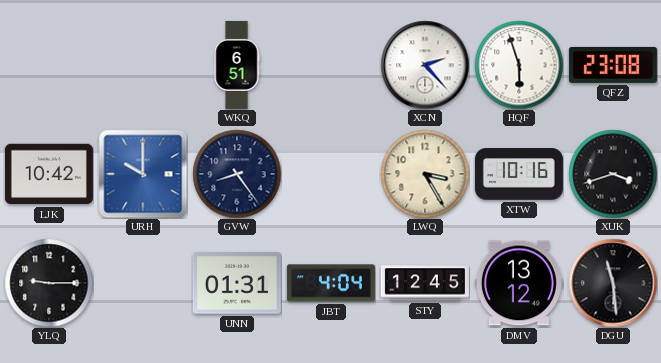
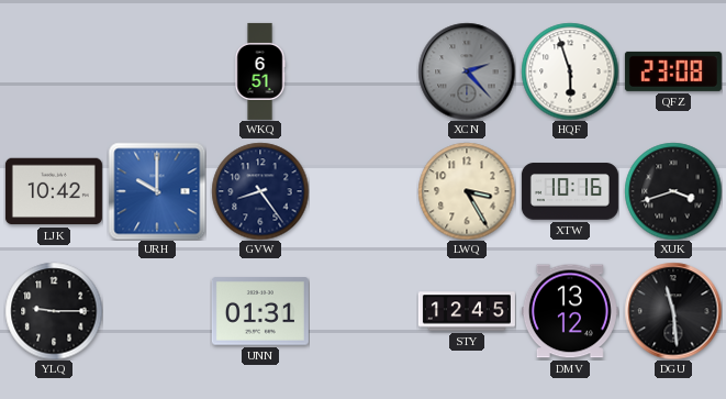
XCN dial: white -> grey
JBT: 4:04 -> none
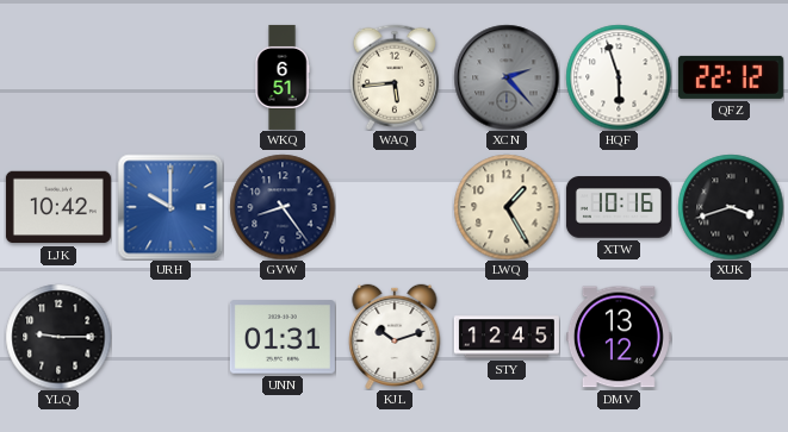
WAQ: none -> 5:44
QFZ: 23:08 -> 22:12
LWQ: 3:25 -> 1:25
KJL: none -> 10:12
DGU: 11:29 -> none
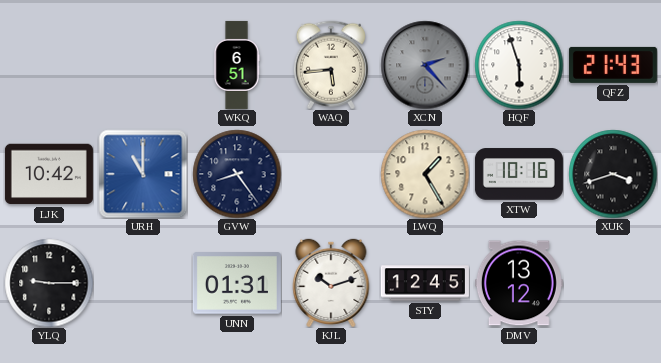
QFZ: 22:12 -> 21:43
URH: 10:00 -> 11:00
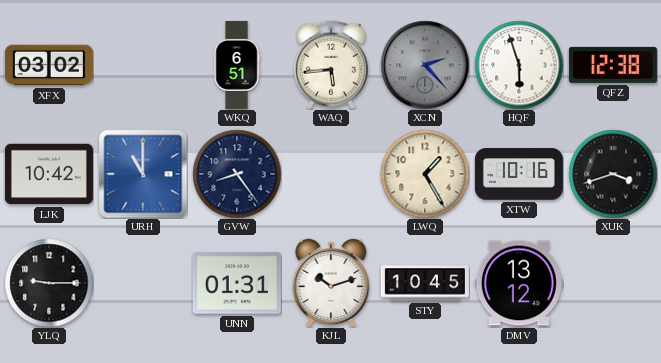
XFX: none -> 03:02
QFZ: 21:43 -> 12:38
STY: 12:45 -> 10:45
